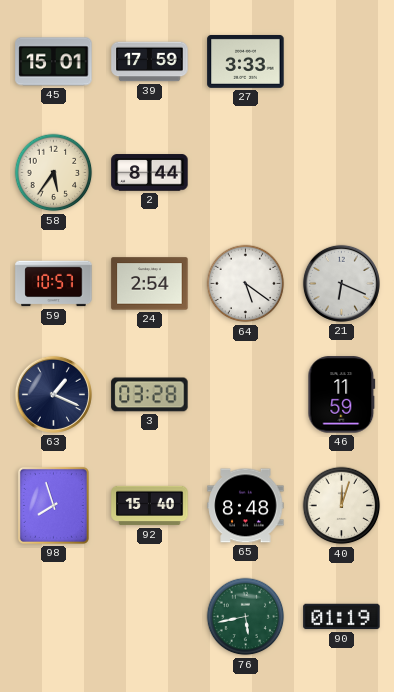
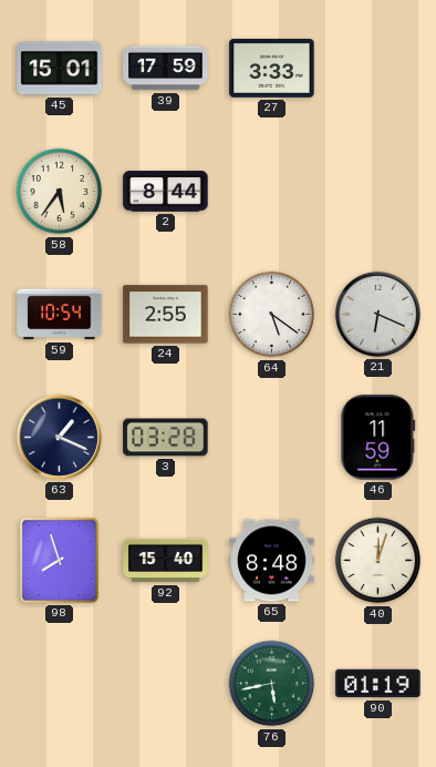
59: 10:57 -> 10:54
24: 2:54 -> 2:55
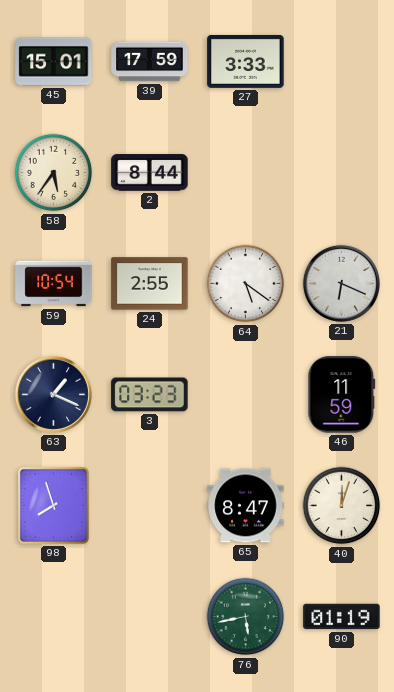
3: 03:28 -> 03:23
92: 15:40 -> none
65: 8:48 -> 8:47
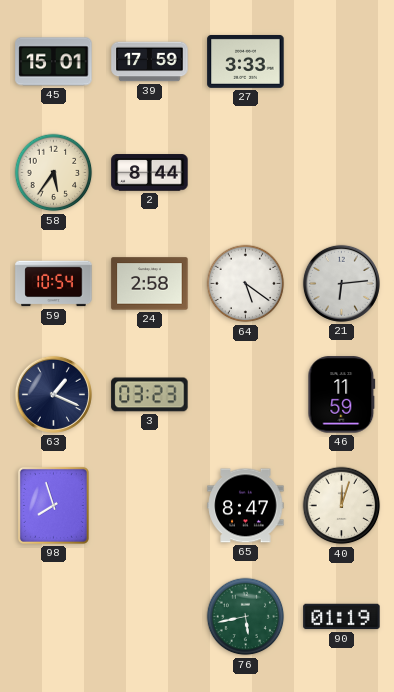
24: 2:55 -> 2:58
21: 6:19 -> 6:14
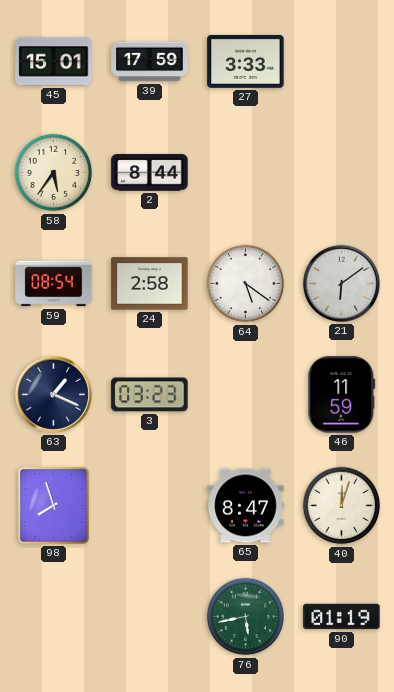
59: 10:54 -> 08:54
21: 6:14 -> 6:09
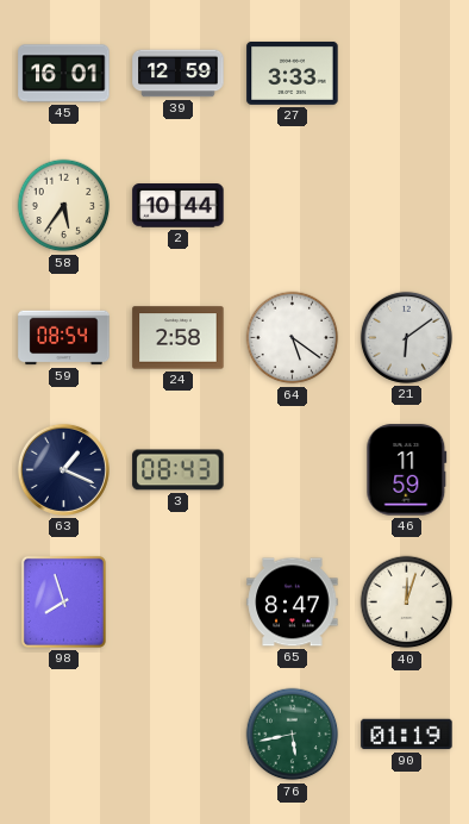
45: 15:01 -> 16:01
39: 17:59 -> 12:59
2: 8:44 -> 10:44
3: 03:23 -> 08:43
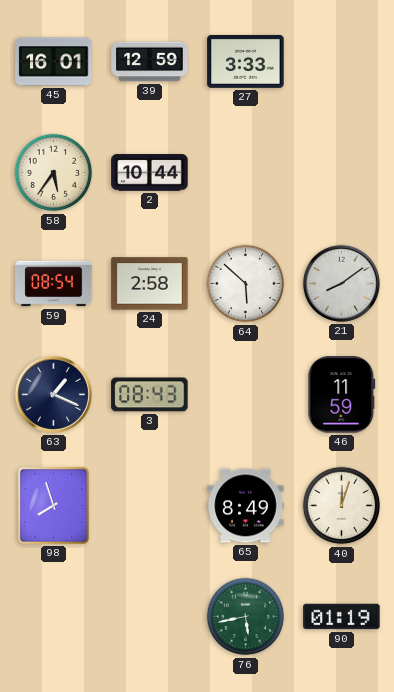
64: 5:21 -> 5:52
21: 6:09 -> 8:09
65: 8:47 -> 8:49
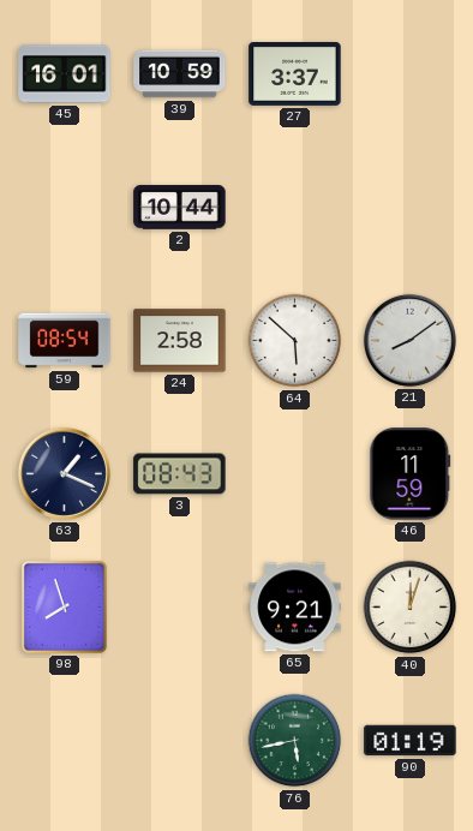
39: 12:59 -> 10:59
27: 3:33 -> 3:37
58: 5:36 -> none
65: 8:49 -> 9:21
